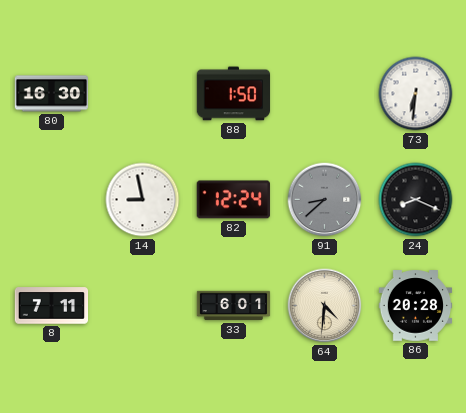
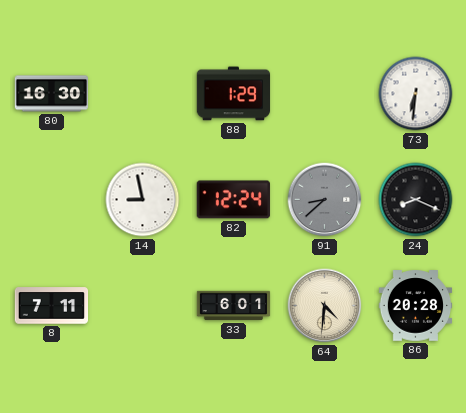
88: 1:50 -> 1:29
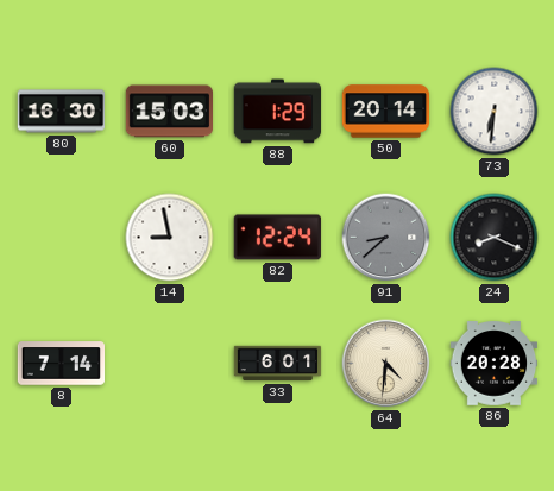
60: none -> 15:03
50: none -> 20:14
8: 7:11 -> 7:14
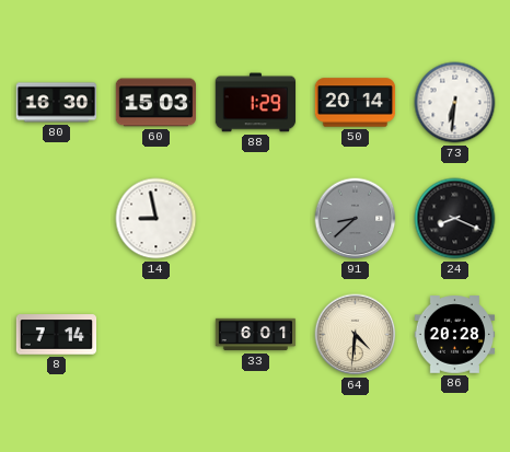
82: 12:24 -> none
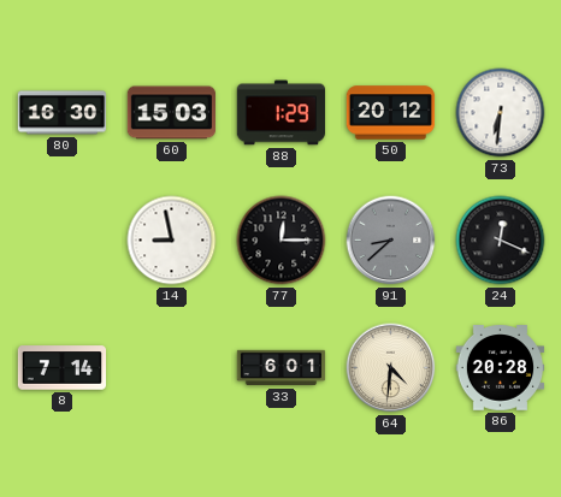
50: 20:14 -> 20:12
77: none -> 12:15
24: 8:19 -> 12:19
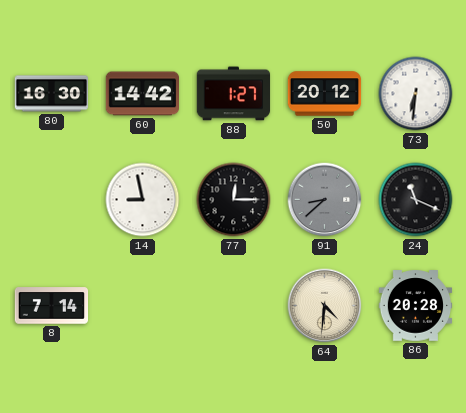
60: 15:03 -> 14:42
88: 1:29 -> 1:27
24: 12:19 -> 11:19
33: 6:01 -> none
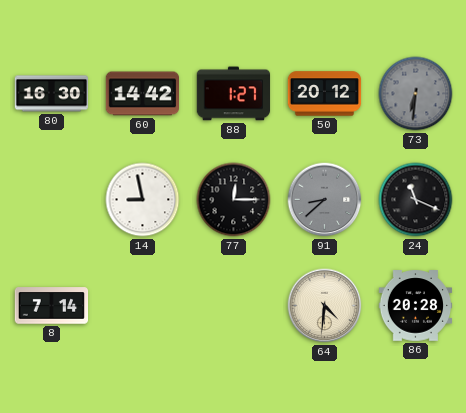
73 dial: white -> grey
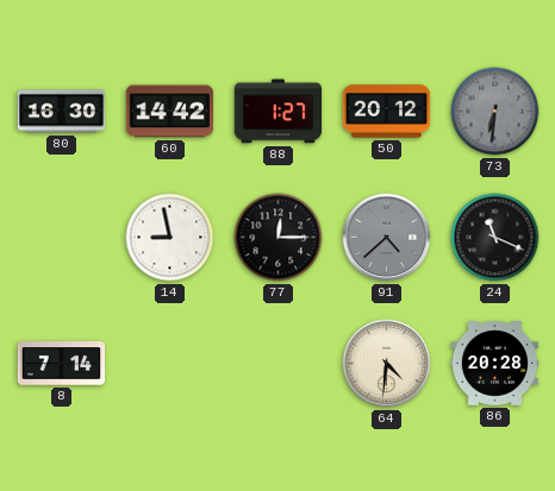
91: 8:38 -> 4:38
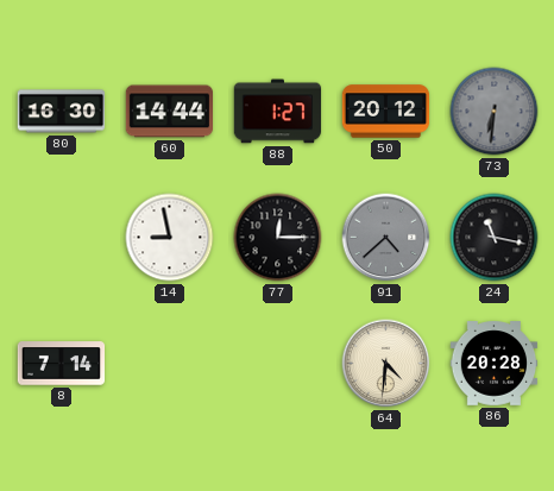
60: 14:42 -> 14:44
24: 11:19 -> 11:17
